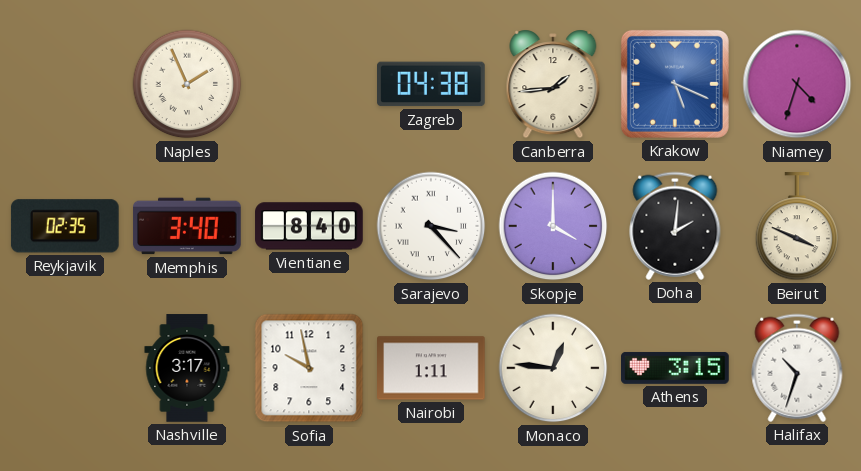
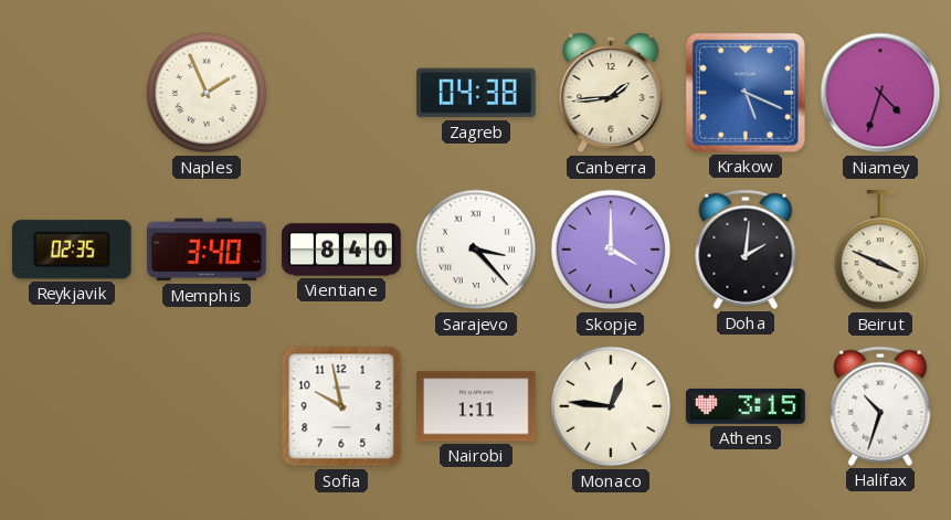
Nashville: 3:17 -> none
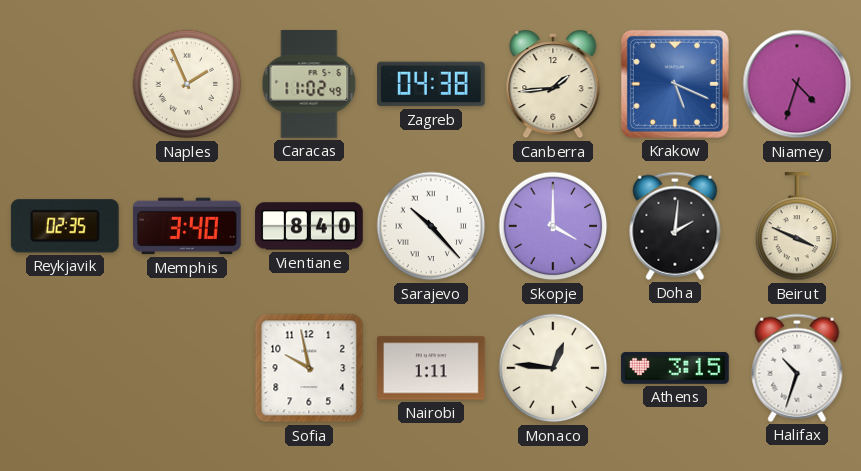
Caracas: none -> 11:02
Sarajevo: 3:23 -> 10:23
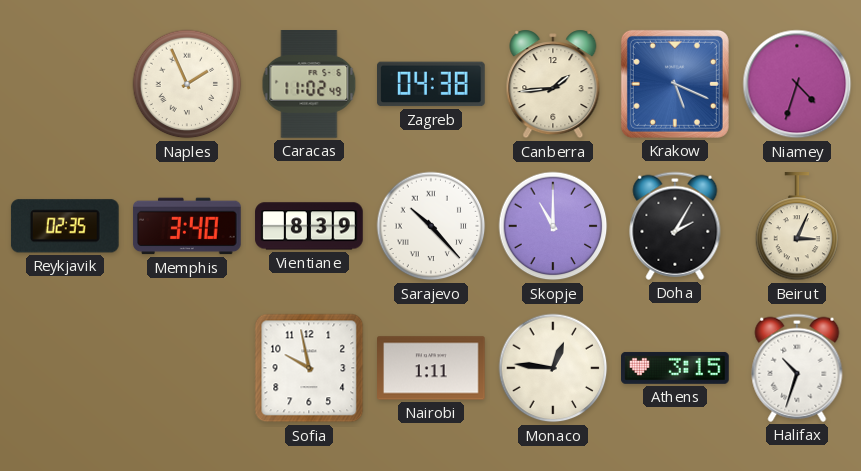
Vientiane: 8:40 -> 8:39
Skopje: 4:00 -> 11:00
Doha: 2:01 -> 2:05
Beirut: 3:49 -> 3:04
